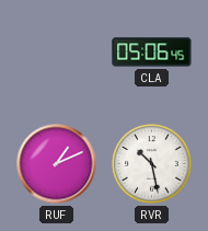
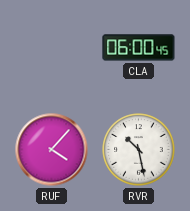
CLA: 05:06 -> 06:00
RUF: 1:11 -> 4:07
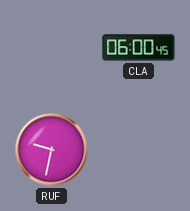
RUF: 4:07 -> 9:32
RVR: 10:28 -> none
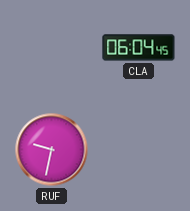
CLA: 06:00 -> 06:04
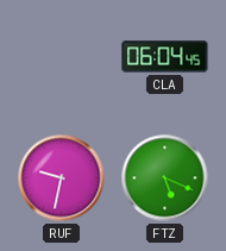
FTZ: none -> 5:19
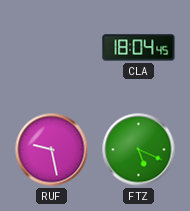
CLA: 06:04 -> 18:04
RUF: 9:32 -> 9:28
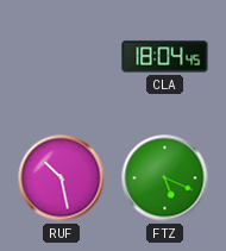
RUF: 9:28 -> 10:28
